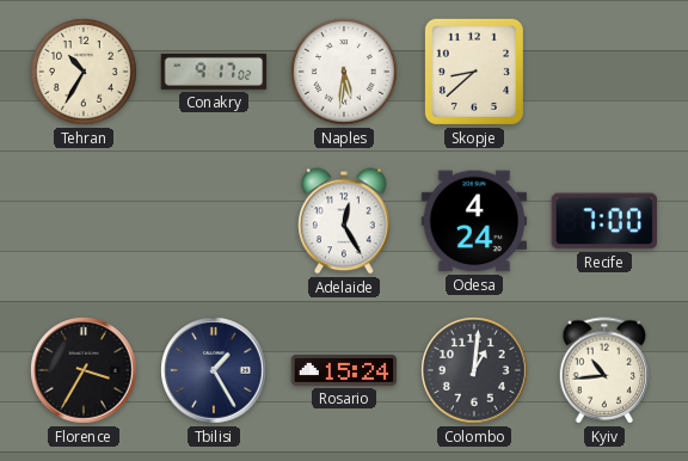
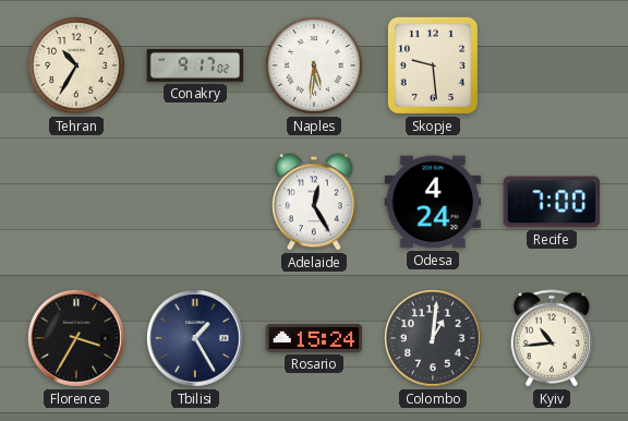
Skopje: 8:38 -> 9:29
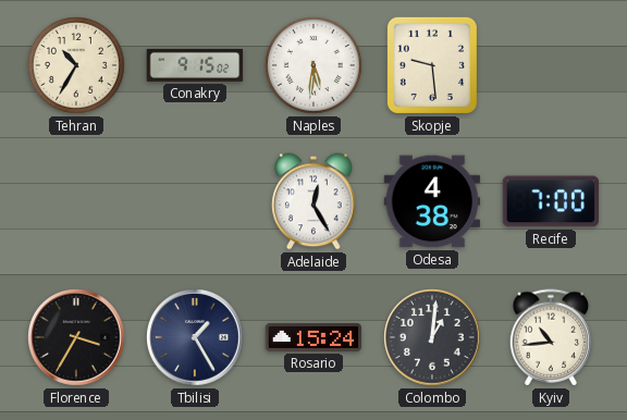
Conakry: 9:17 -> 9:15
Odesa: 4:24 -> 4:38
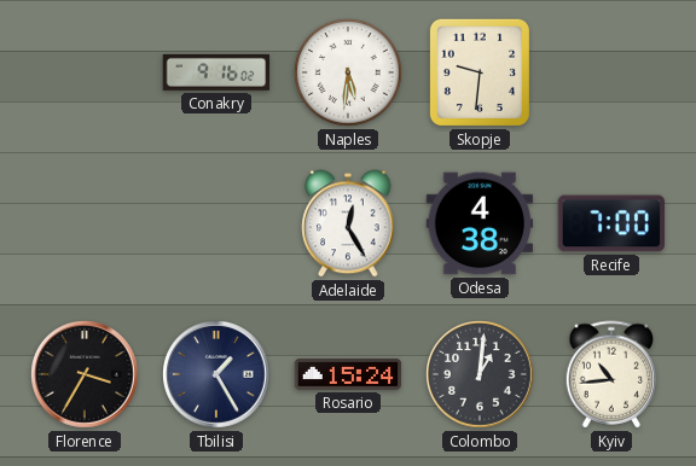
Tehran: 10:35 -> none
Conakry: 9:15 -> 9:16
Skopje: 9:29 -> 9:31
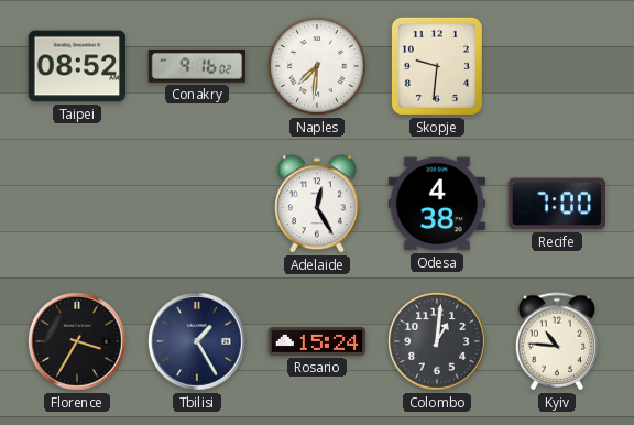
Taipei: none -> 08:52
Naples: 5:31 -> 7:31
Kyiv: 10:44 -> 10:46
